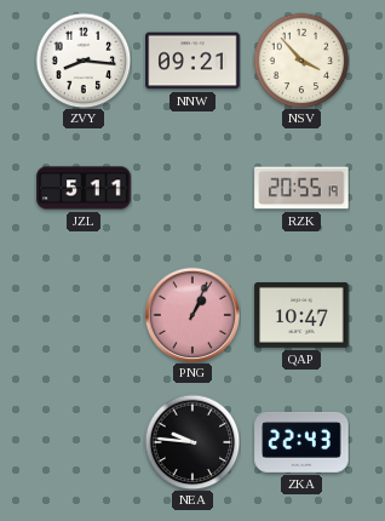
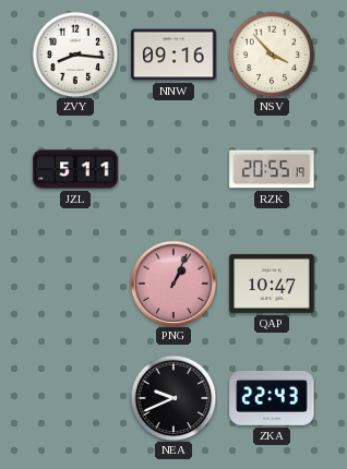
NNW: 09:21 -> 09:16
NEA: 9:46 -> 9:41
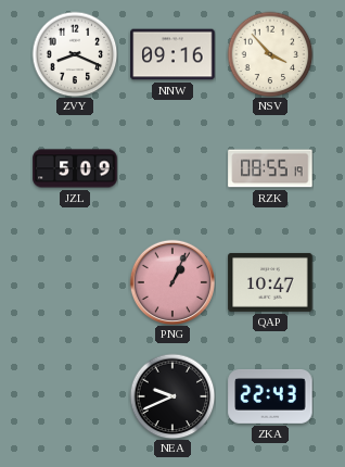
ZVY: 8:16 -> 8:19
JZL: 5:11 -> 5:09
RZK: 20:55 -> 08:55
